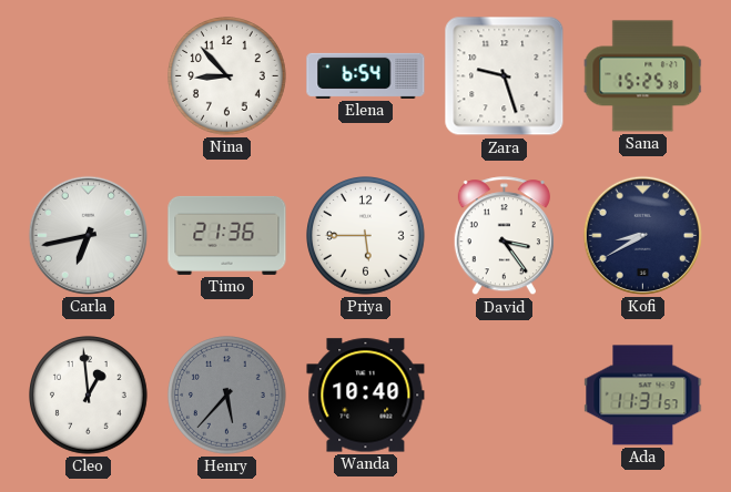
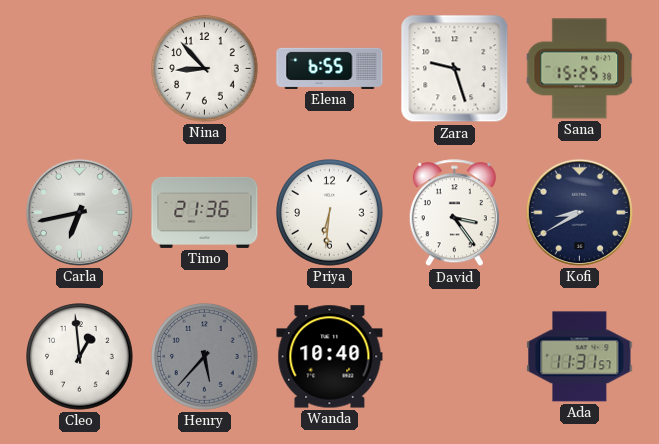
Elena: 6:54 -> 6:55
Priya: 5:45 -> 6:31
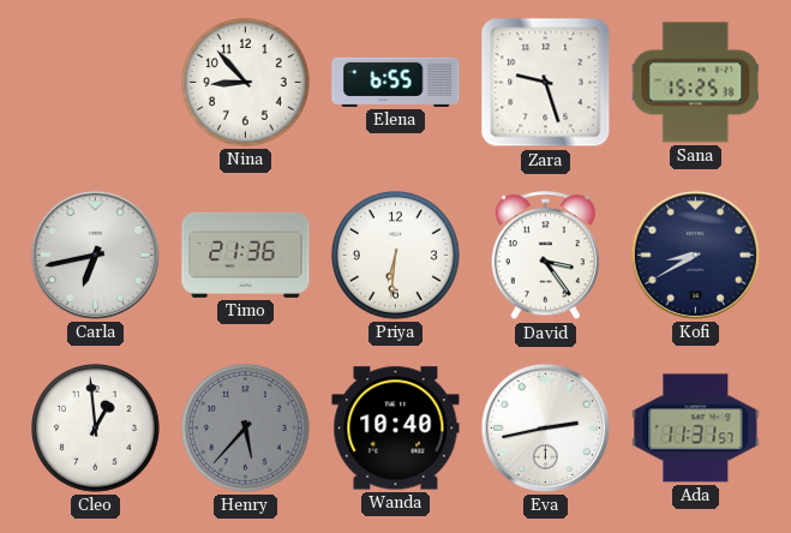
Eva: none -> 2:43
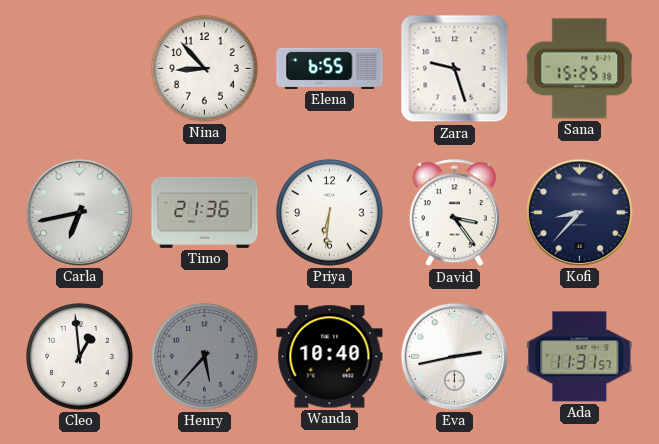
Kofi: 8:40 -> 8:37
